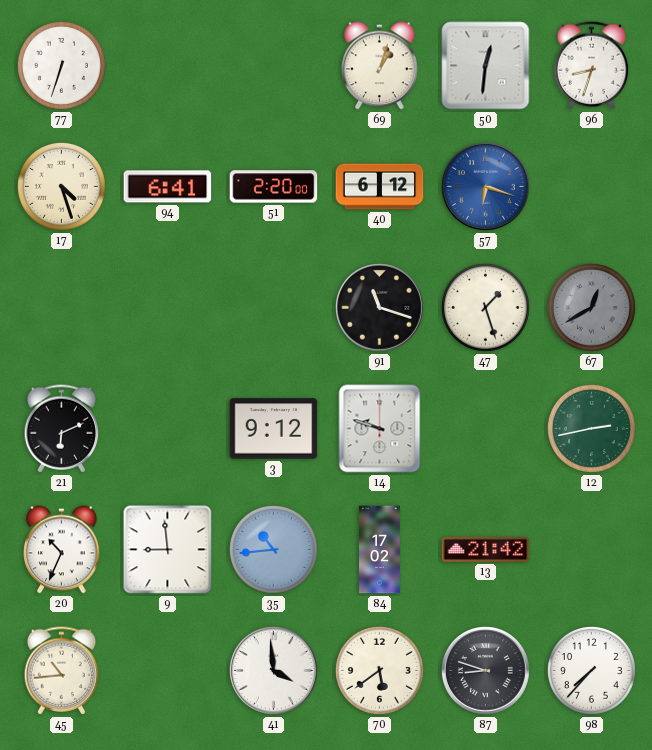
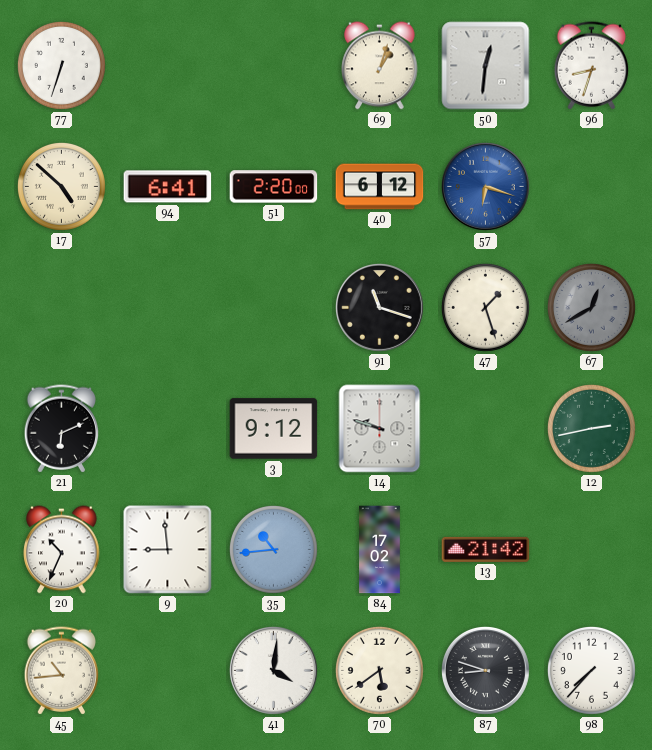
17: 4:27 -> 4:52
41: 3:59 -> 4:01
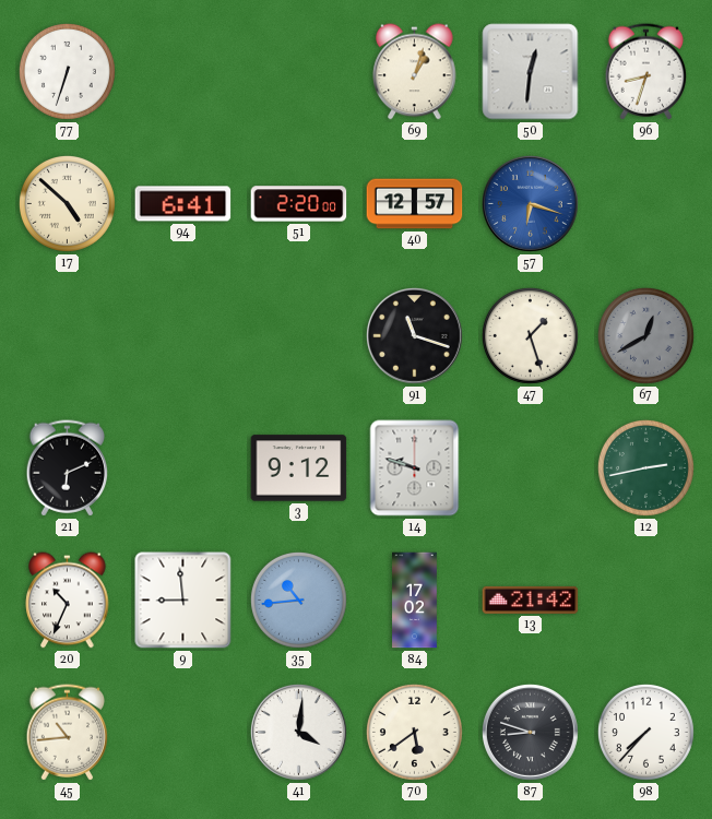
40: 6:12 -> 12:57
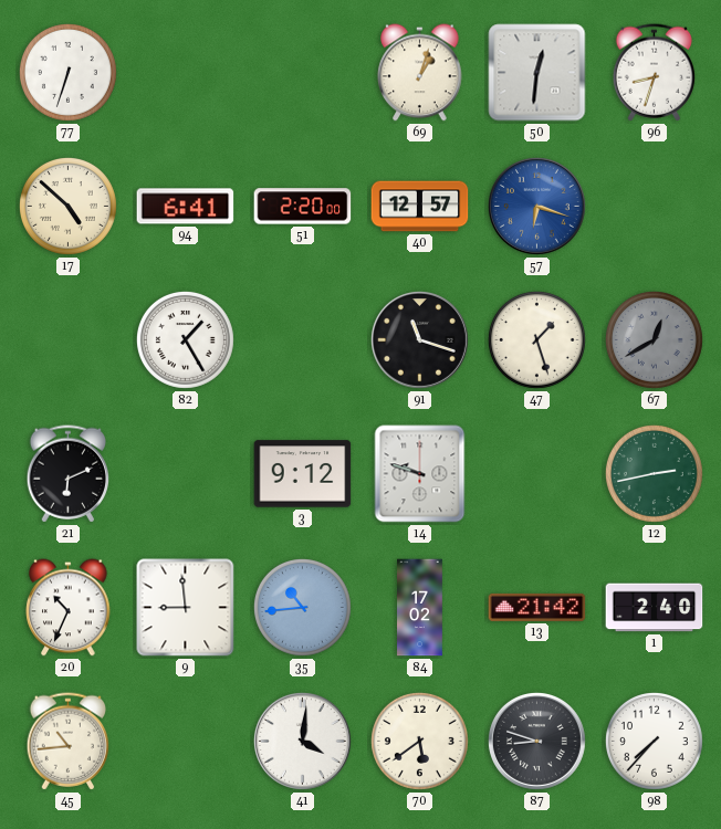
82: none -> 1:25
1: none -> 2:40
